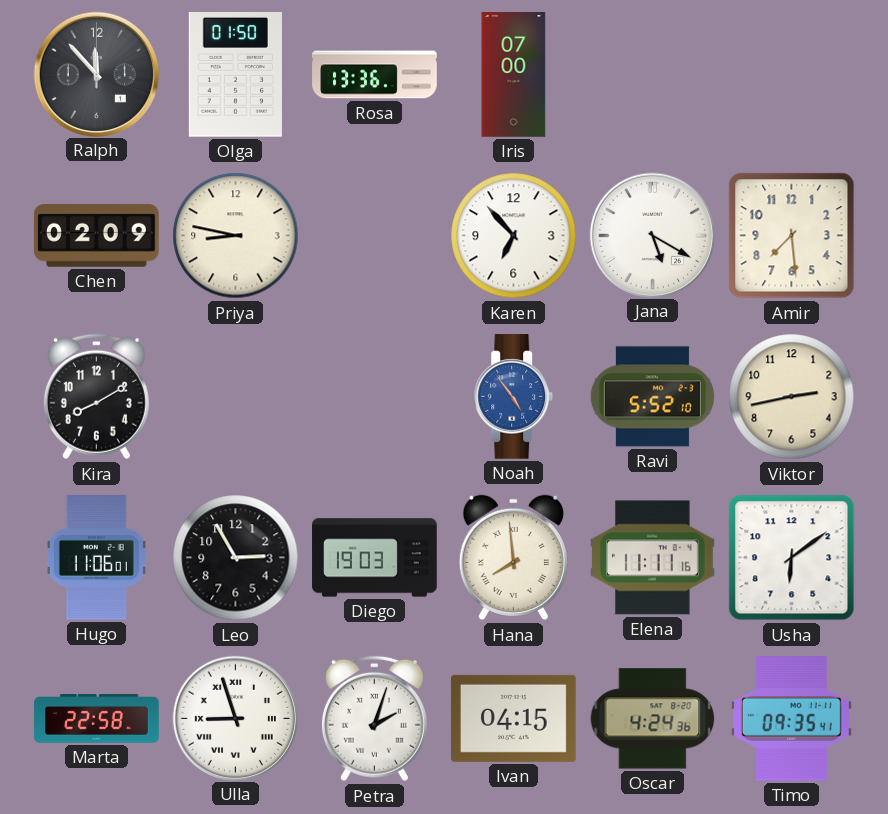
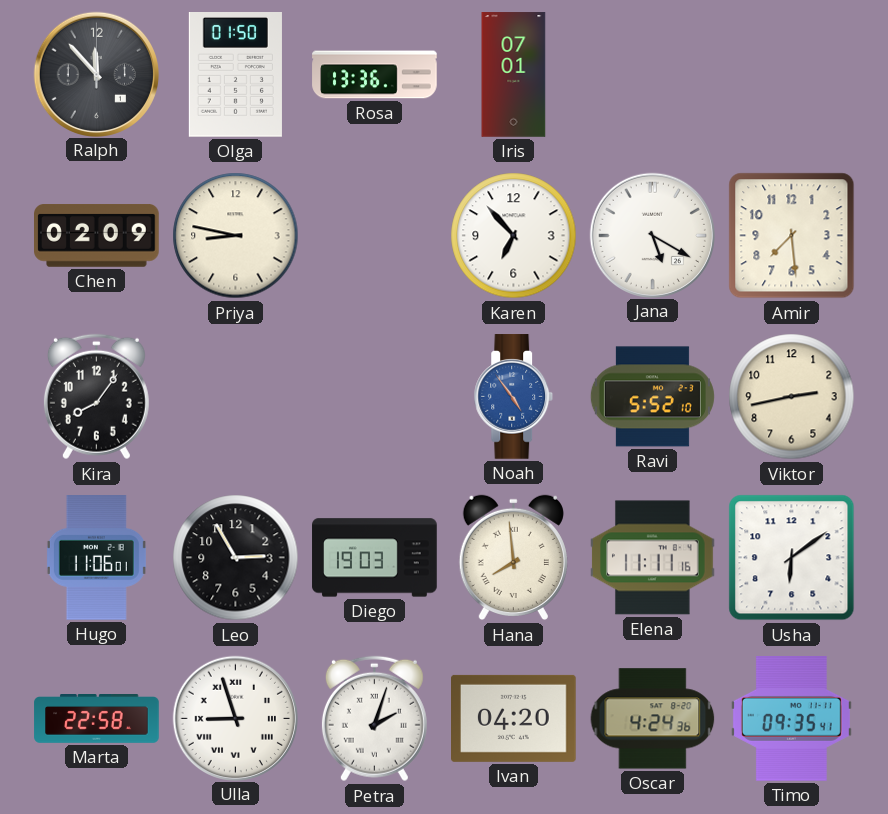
Iris: 07:00 -> 07:01
Kira: 8:10 -> 8:06
Ivan: 04:15 -> 04:20
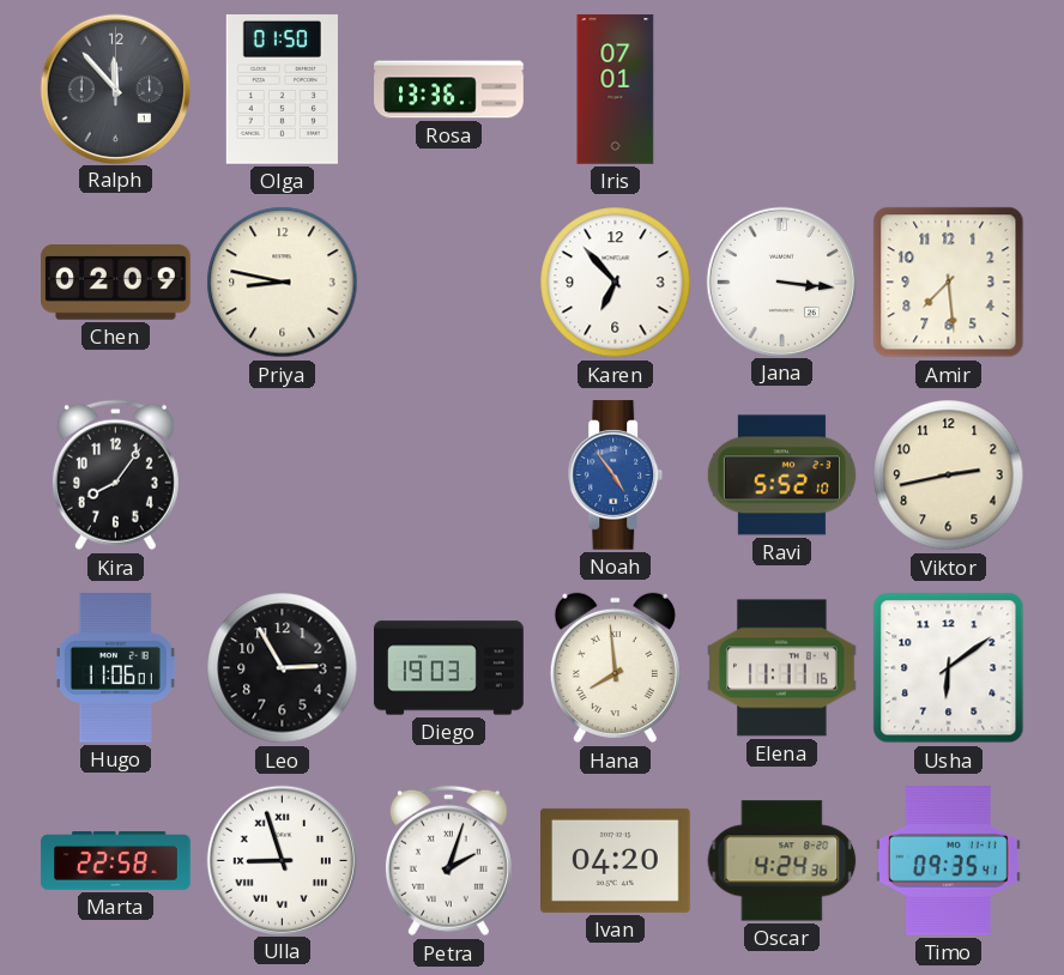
Jana: 5:20 -> 3:16
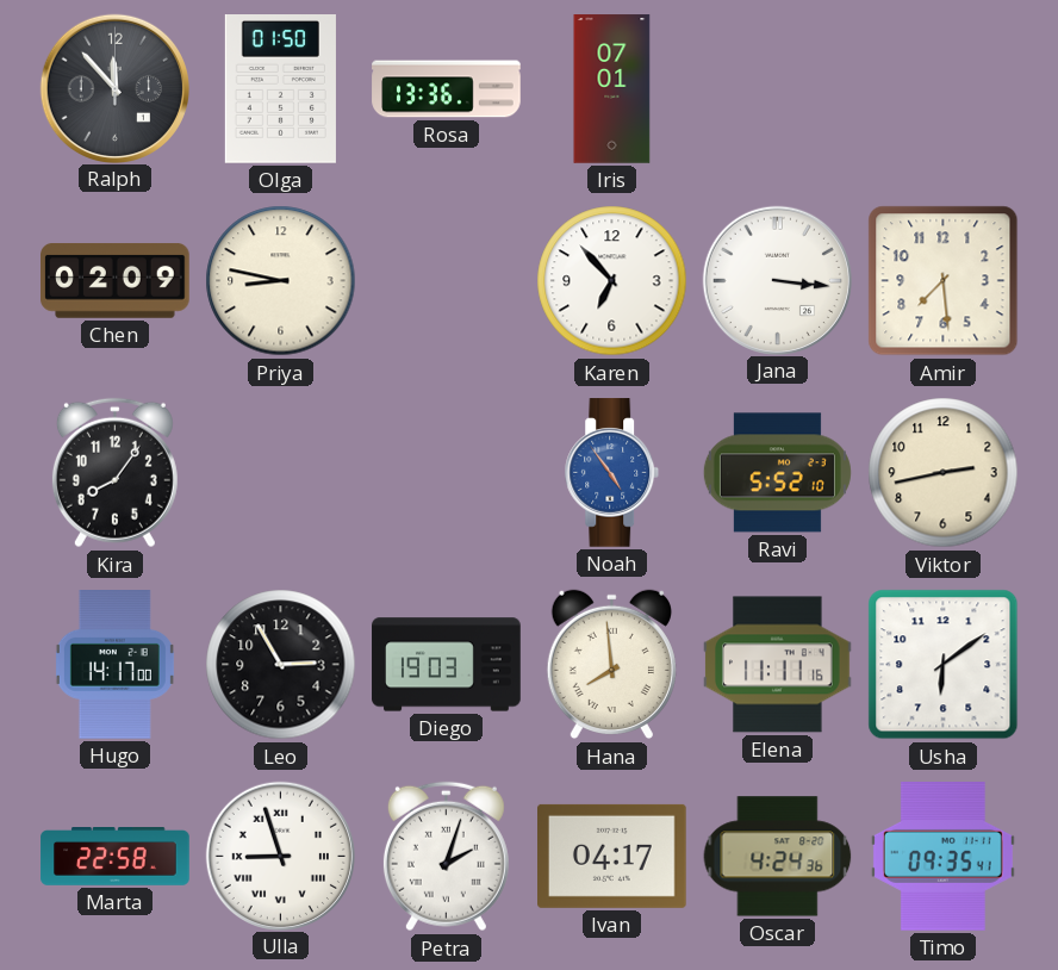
Hugo: 11:06 -> 14:17
Ivan: 04:20 -> 04:17
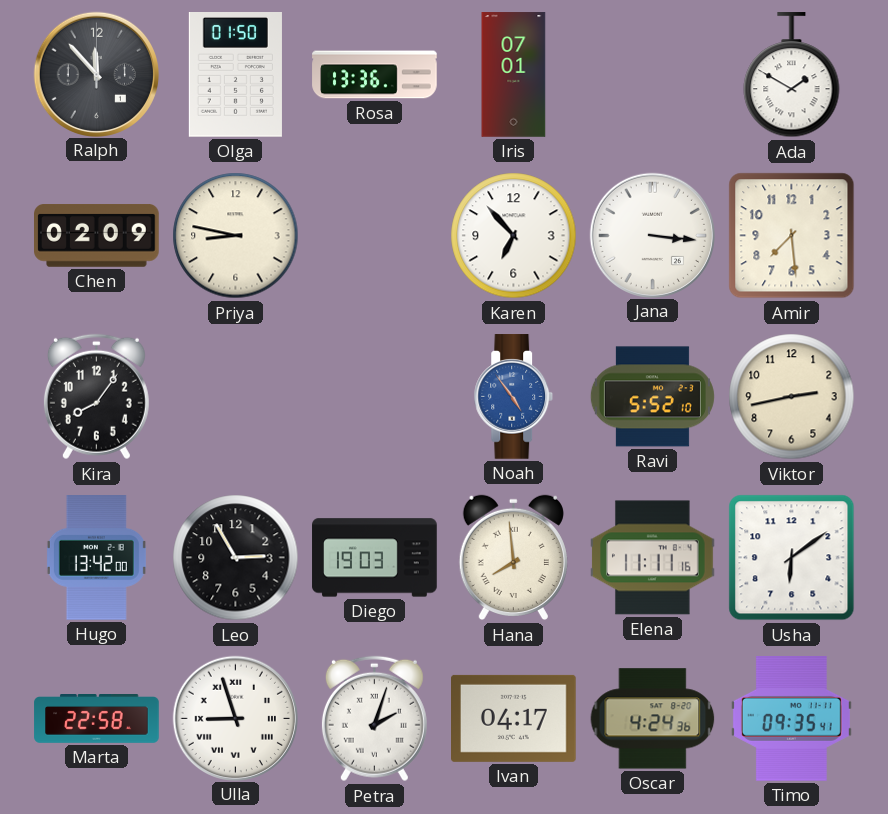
Ada: none -> 1:50
Hugo: 14:17 -> 13:42
